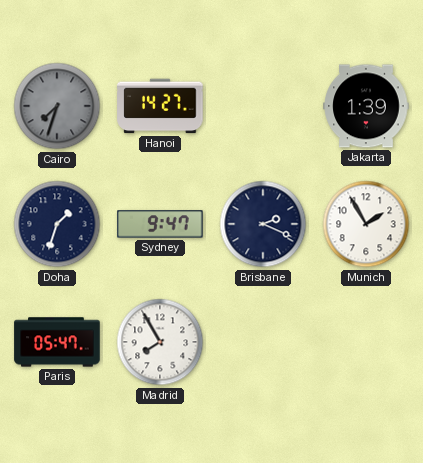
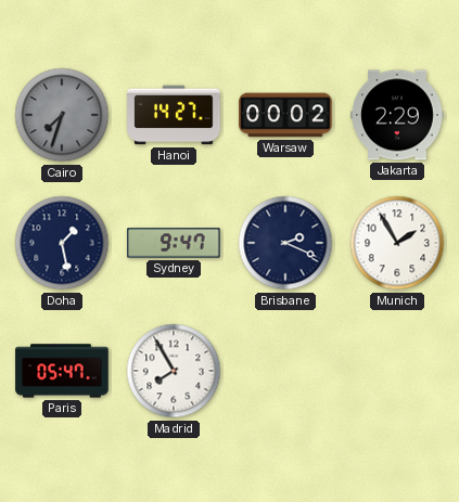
Warsaw: none -> 00:02
Jakarta: 1:39 -> 2:29
Doha: 1:33 -> 1:28
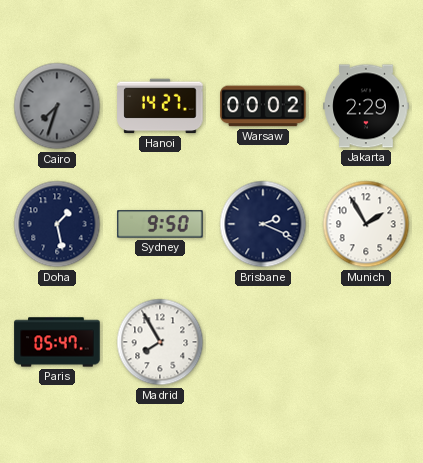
Sydney: 9:47 -> 9:50
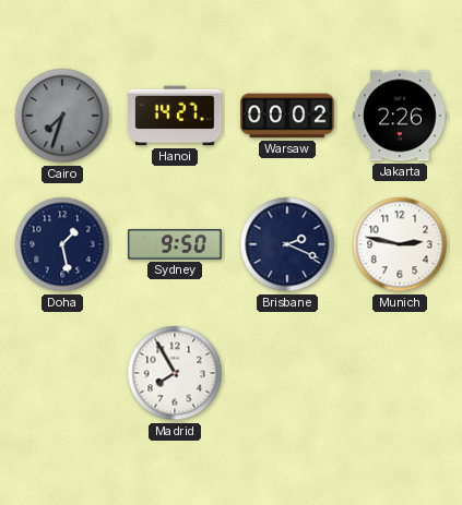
Jakarta: 2:29 -> 2:26
Munich: 1:55 -> 2:47
Paris: 05:47 -> none
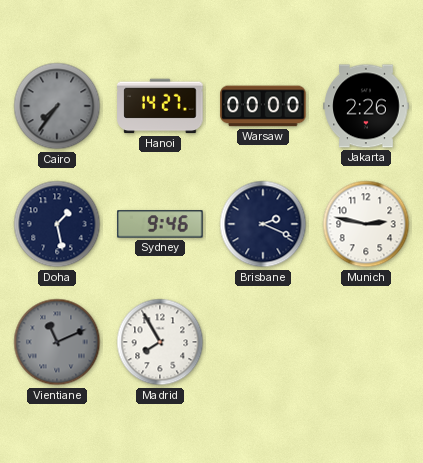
Cairo: 7:33 -> 7:36
Warsaw: 00:02 -> 00:00
Sydney: 9:50 -> 9:46
Vientiane: none -> 11:11
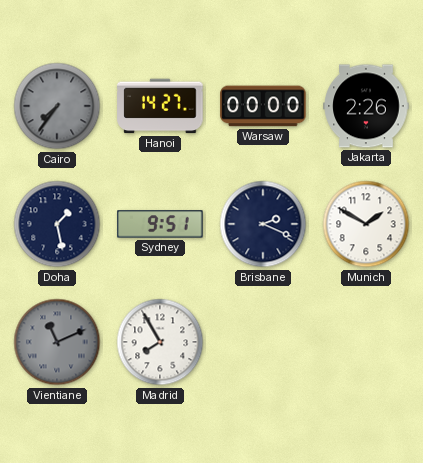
Sydney: 9:46 -> 9:51
Munich: 2:47 -> 1:50
